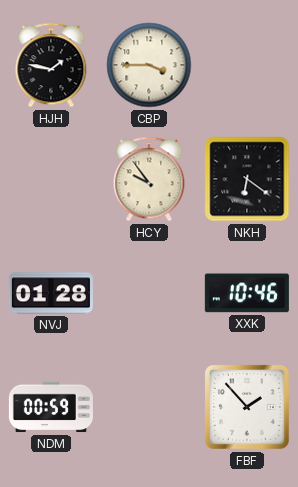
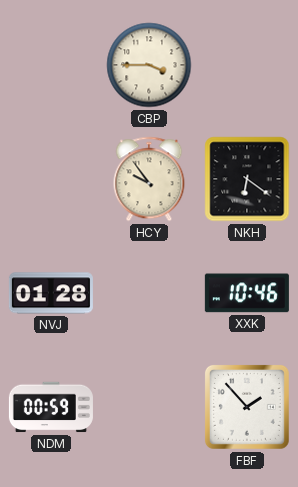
HJH: 1:47 -> none
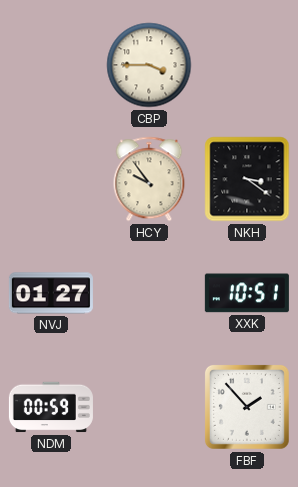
NKH: 6:21 -> 3:21
NVJ: 01:28 -> 01:27
XXK: 10:46 -> 10:51
